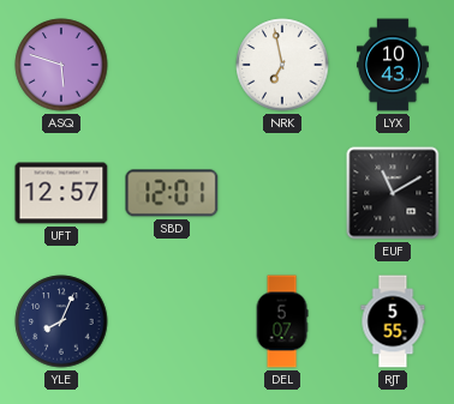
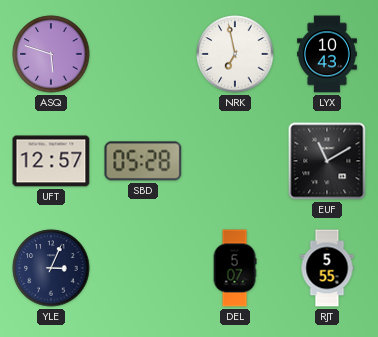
SBD: 12:01 -> 05:28
YLE: 8:04 -> 3:04
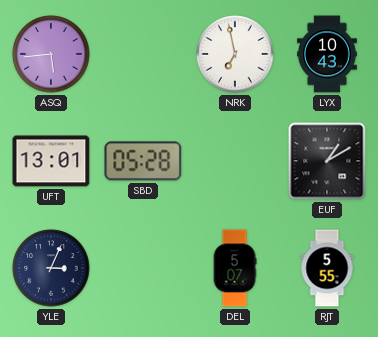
ASQ: 5:48 -> 5:44
UFT: 12:57 -> 13:01
EUF: 11:10 -> 1:10
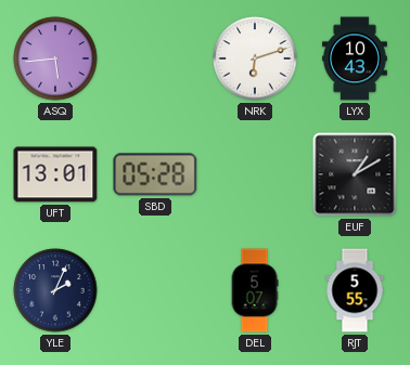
NRK: 6:58 -> 6:12
YLE: 3:04 -> 2:04
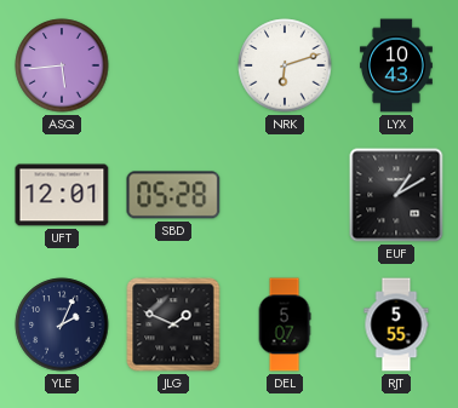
UFT: 13:01 -> 12:01
JLG: none -> 1:49
